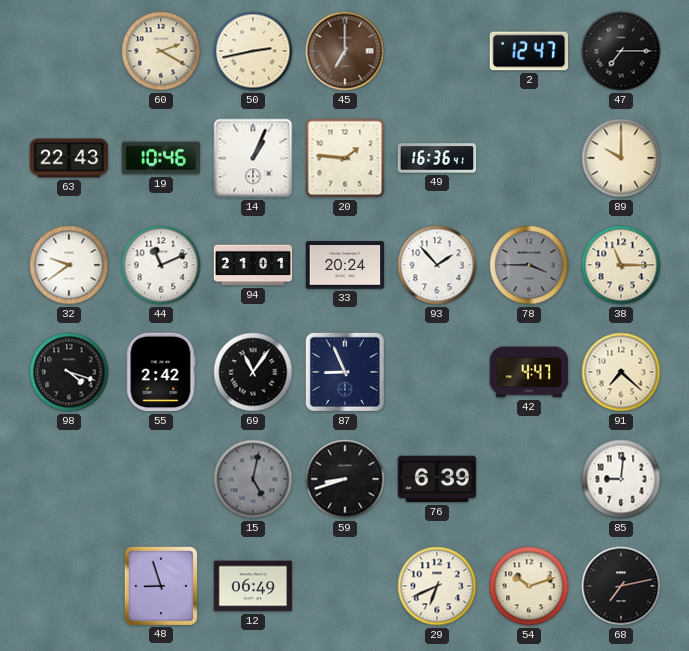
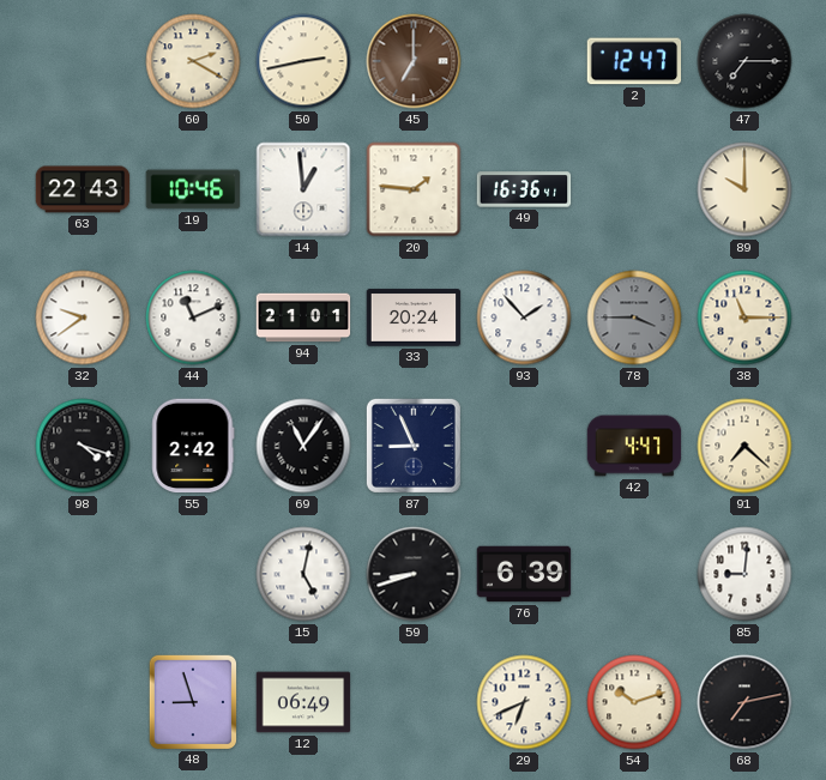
14: 1:04 -> 12:59
15 dial: grey -> white
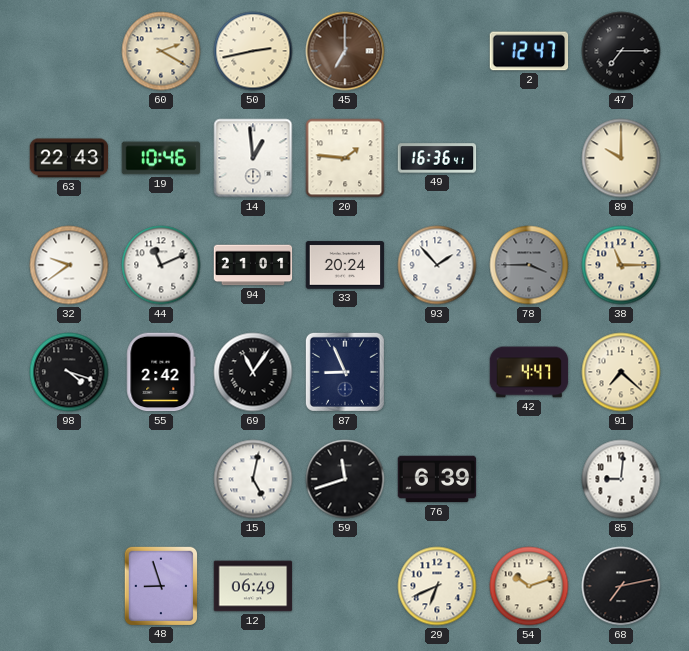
59: 8:42 -> 11:42
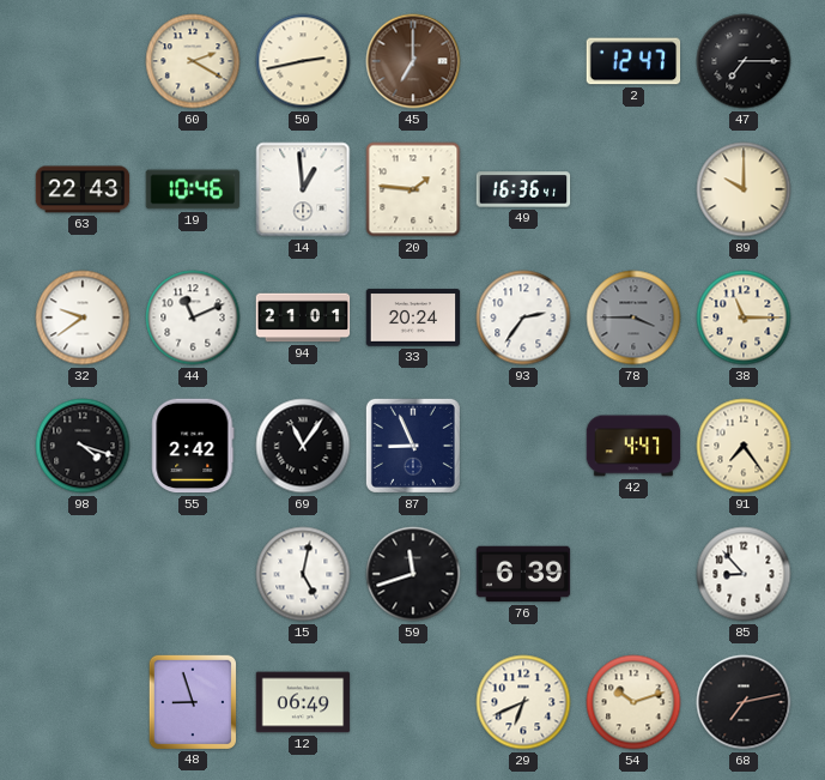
93: 1:53 -> 2:36
91: 7:22 -> 7:24
85: 9:01 -> 8:53
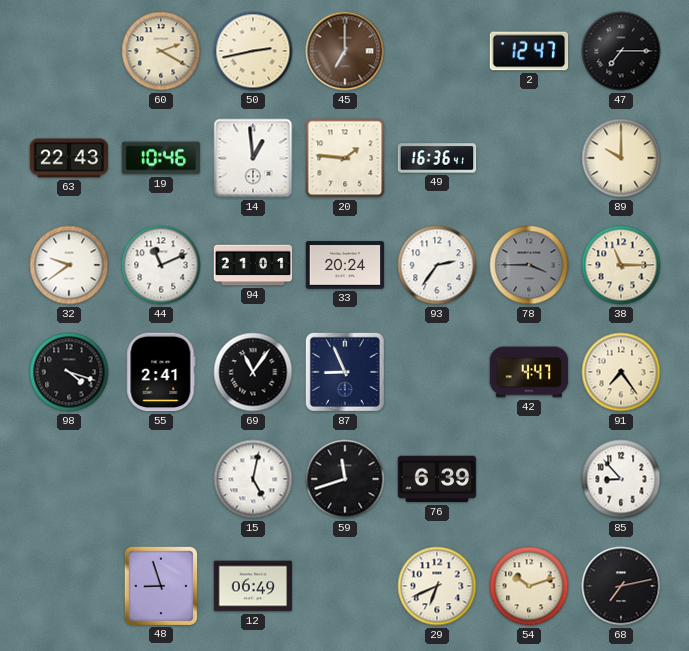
55: 2:42 -> 2:41
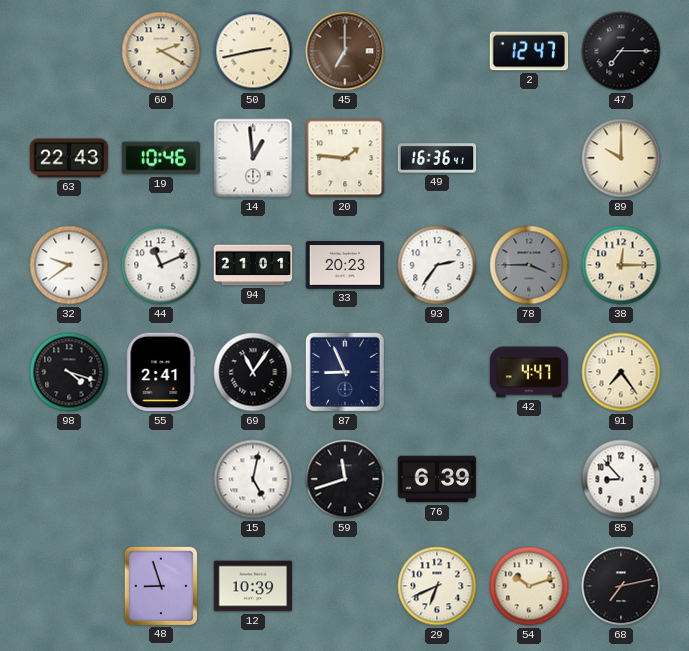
33: 20:24 -> 20:23
38: 11:15 -> 12:15
12: 06:49 -> 10:39
